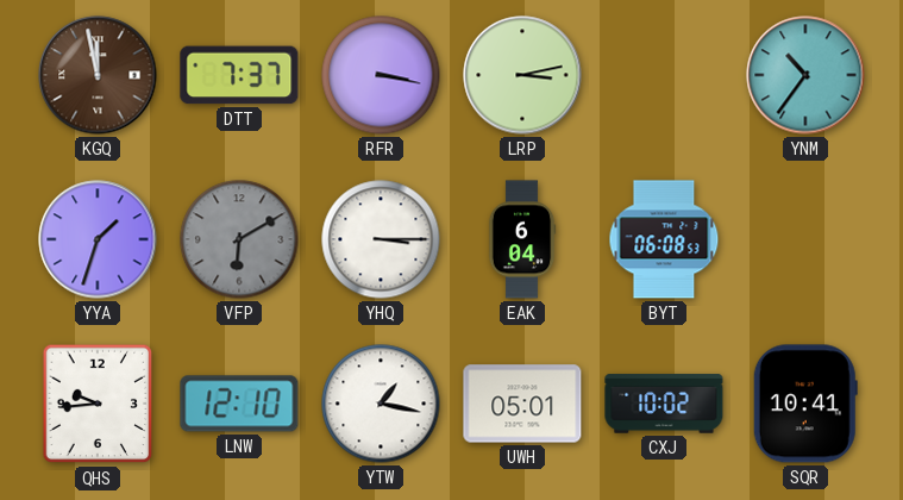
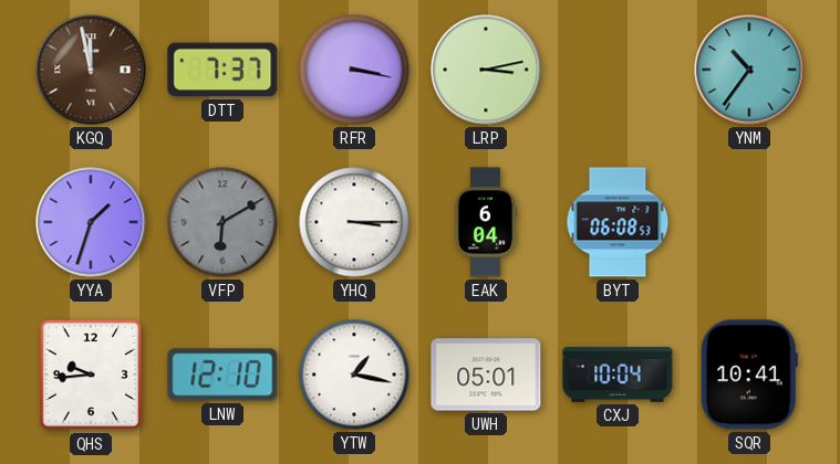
CXJ: 10:02 -> 10:04
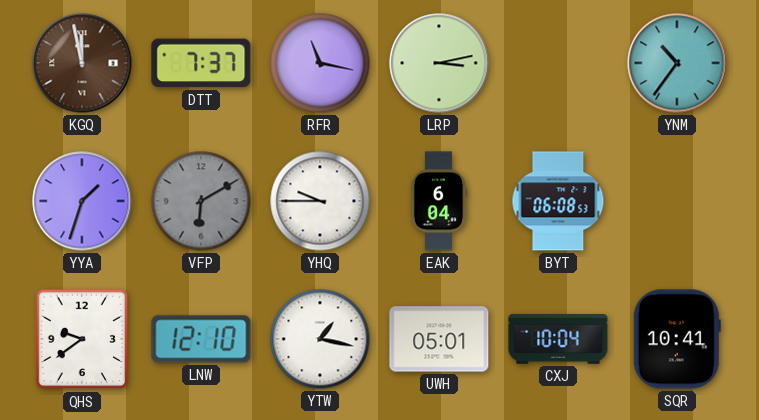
RFR: 3:17 -> 11:17
YHQ: 3:15 -> 9:45
QHS: 9:44 -> 9:39
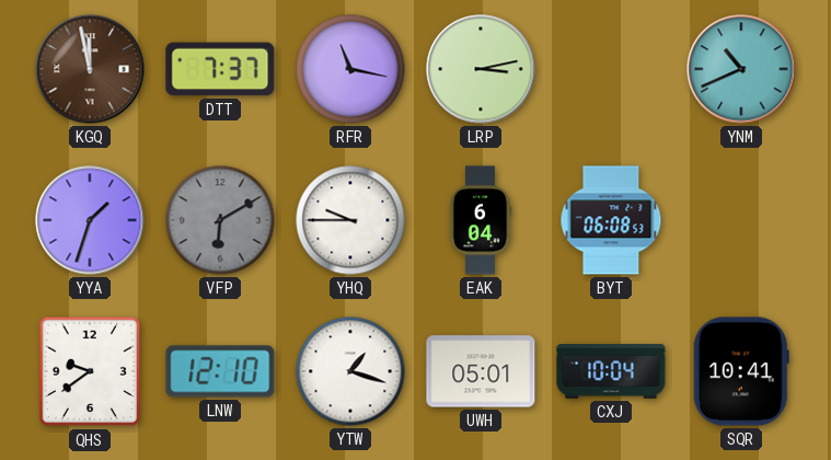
YNM: 10:36 -> 10:41
YTW: 1:17 -> 1:18
